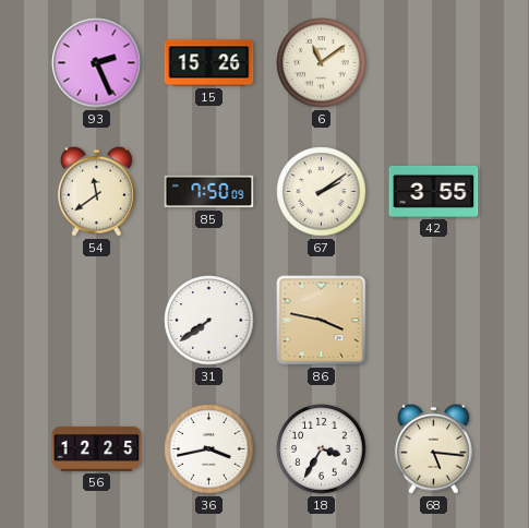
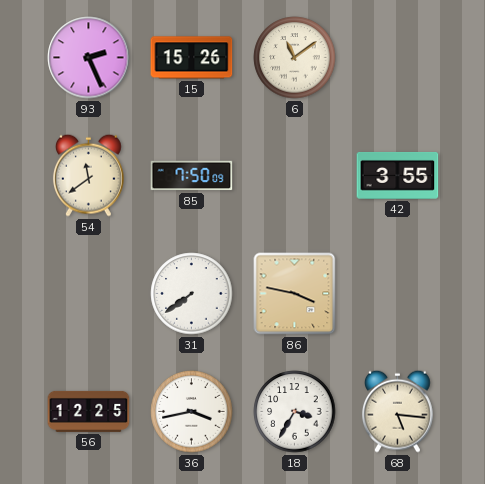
67: 2:09 -> none
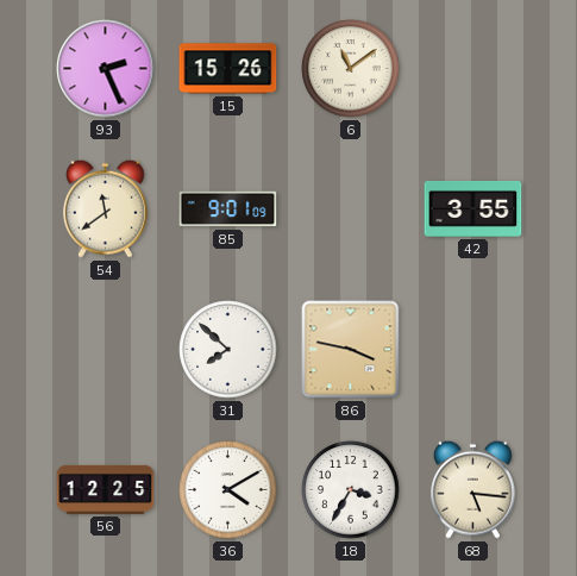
85: 7:50 -> 9:01
31: 7:39 -> 7:52
36: 3:43 -> 4:10
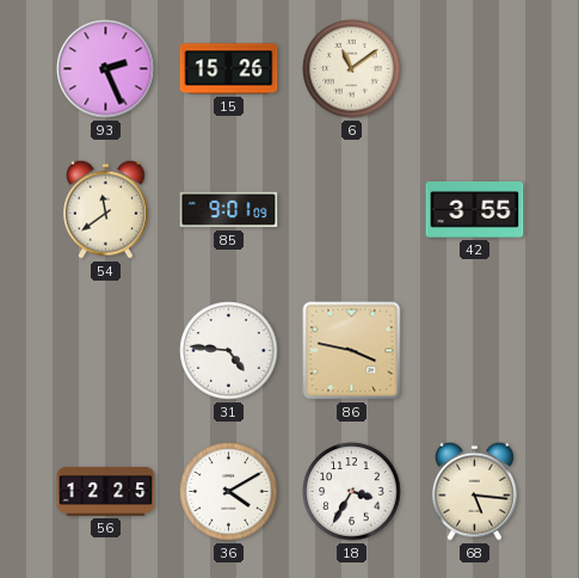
31: 7:52 -> 4:46
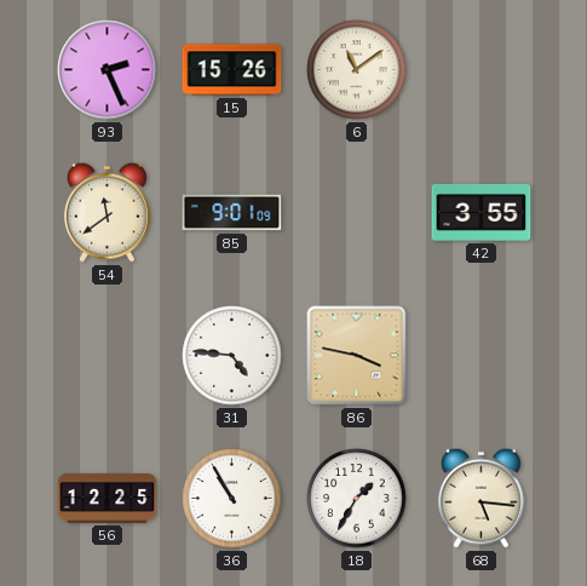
36: 4:10 -> 10:55
18: 3:35 -> 1:35
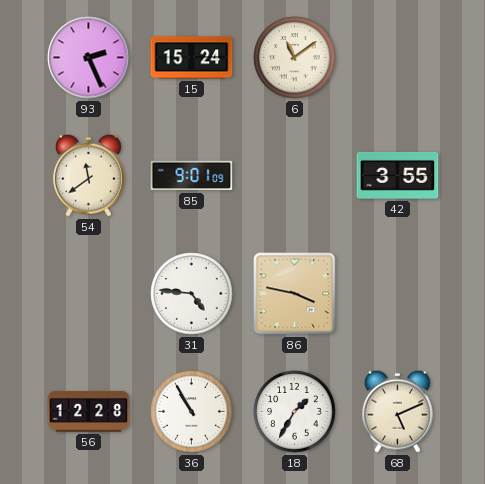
15: 15:26 -> 15:24
56: 12:25 -> 12:28
68: 5:16 -> 5:11
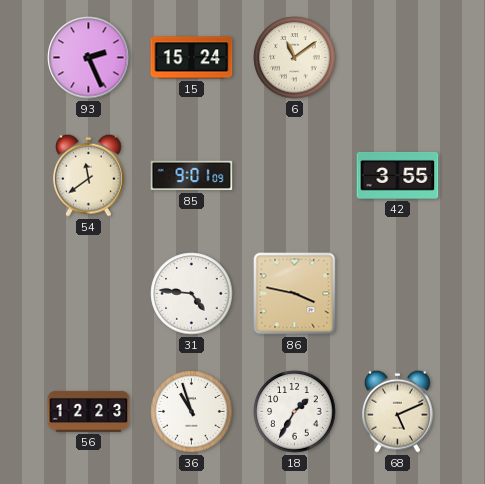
56: 12:28 -> 12:23
36: 10:55 -> 10:57
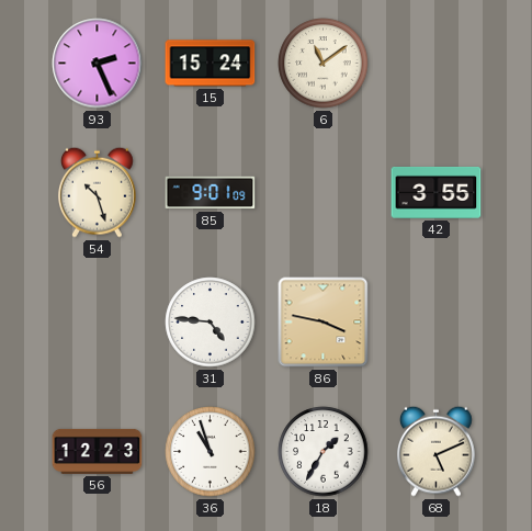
54: 11:39 -> 10:27
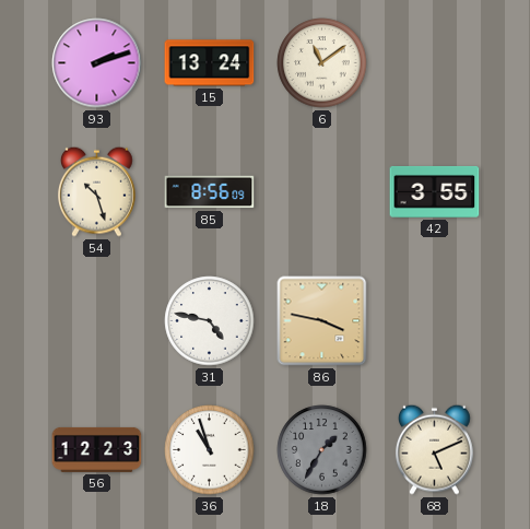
93: 2:26 -> 2:12
15: 15:24 -> 13:24
85: 9:01 -> 8:56
31: 4:46 -> 4:47
18 dial: white -> grey
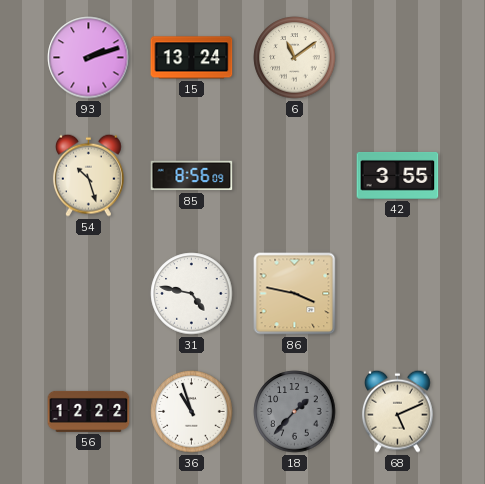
56: 12:23 -> 12:22
18: 1:35 -> 1:37
